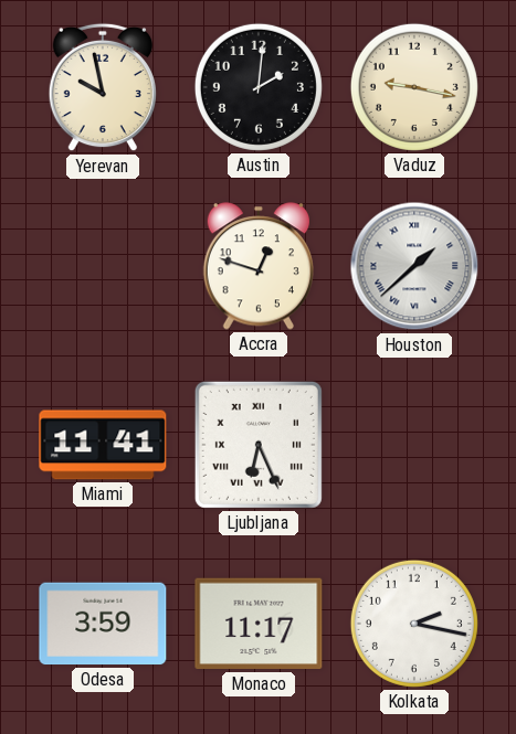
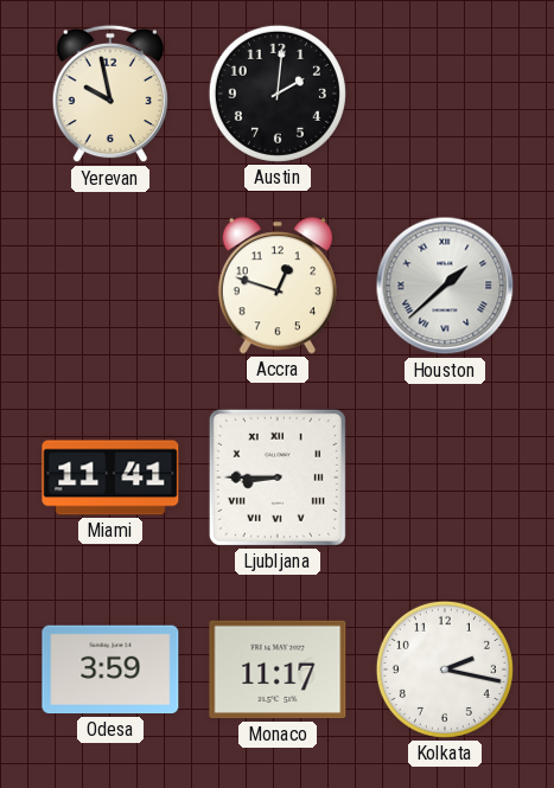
Vaduz: 9:17 -> none
Ljubljana: 6:26 -> 8:45
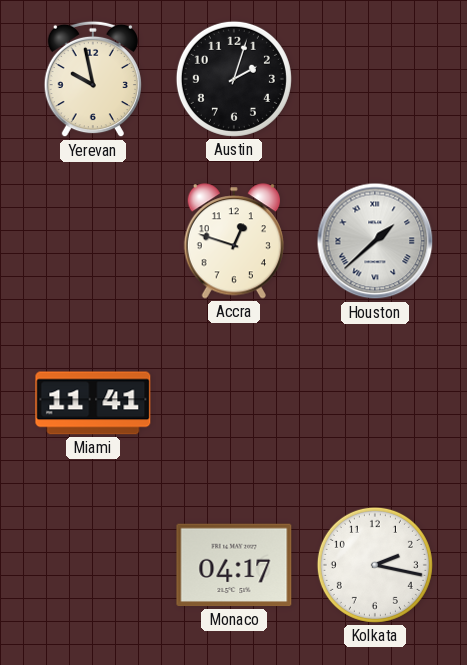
Austin: 2:01 -> 2:03
Ljubljana: 8:45 -> none
Odesa: 3:59 -> none
Monaco: 11:17 -> 04:17
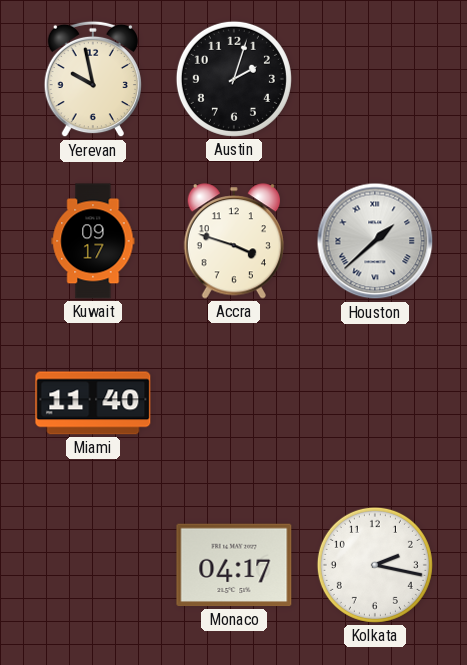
Kuwait: none -> 09:17
Accra: 12:48 -> 3:48
Miami: 11:41 -> 11:40
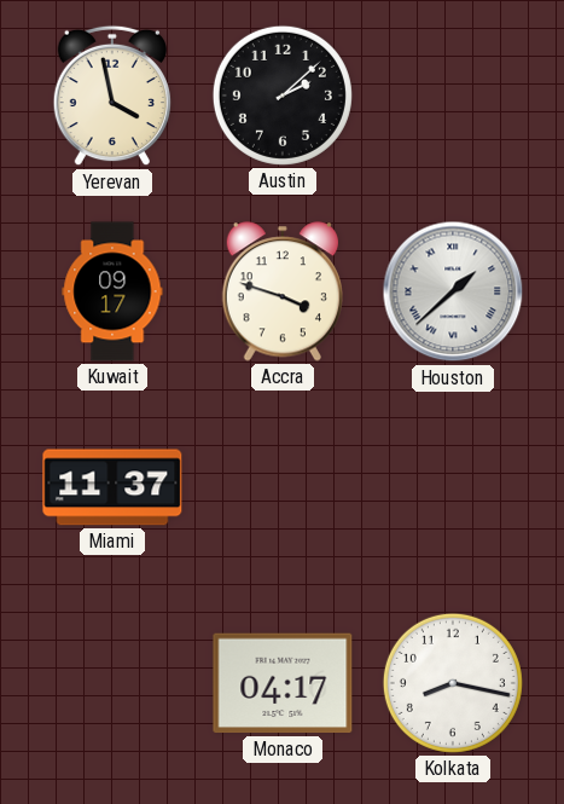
Yerevan: 9:58 -> 3:58
Austin: 2:03 -> 2:08
Miami: 11:40 -> 11:37
Kolkata: 2:17 -> 8:17
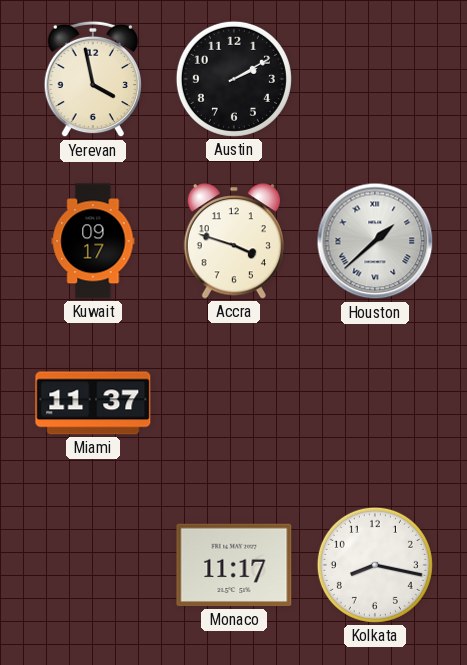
Austin: 2:08 -> 2:10
Monaco: 04:17 -> 11:17
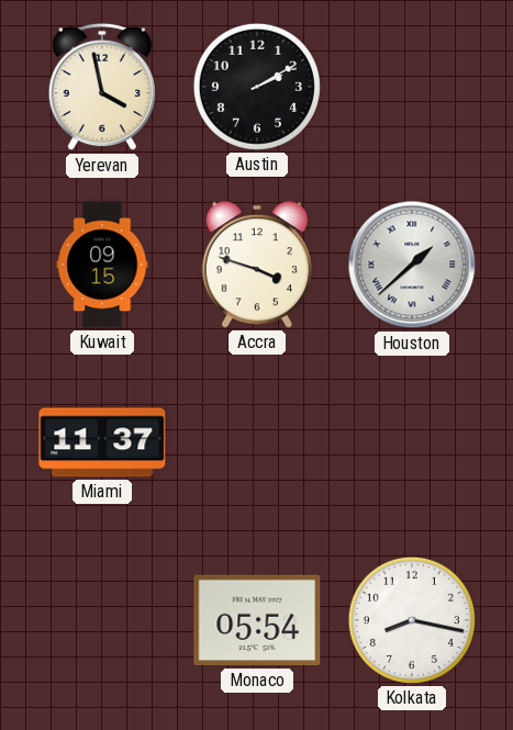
Kuwait: 09:17 -> 09:15
Monaco: 11:17 -> 05:54
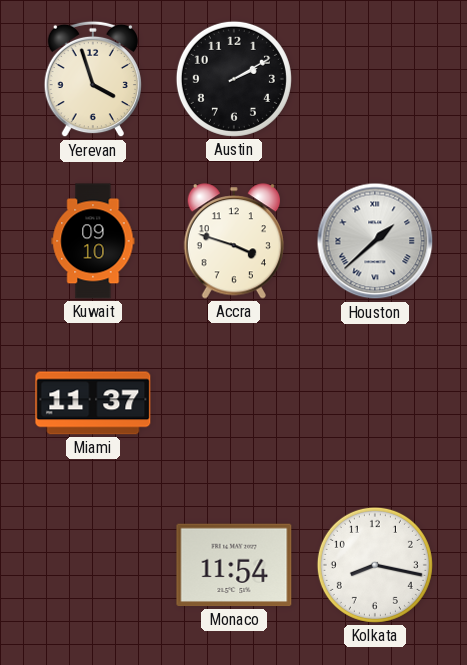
Yerevan: 3:58 -> 3:57
Kuwait: 09:15 -> 09:10
Monaco: 05:54 -> 11:54
